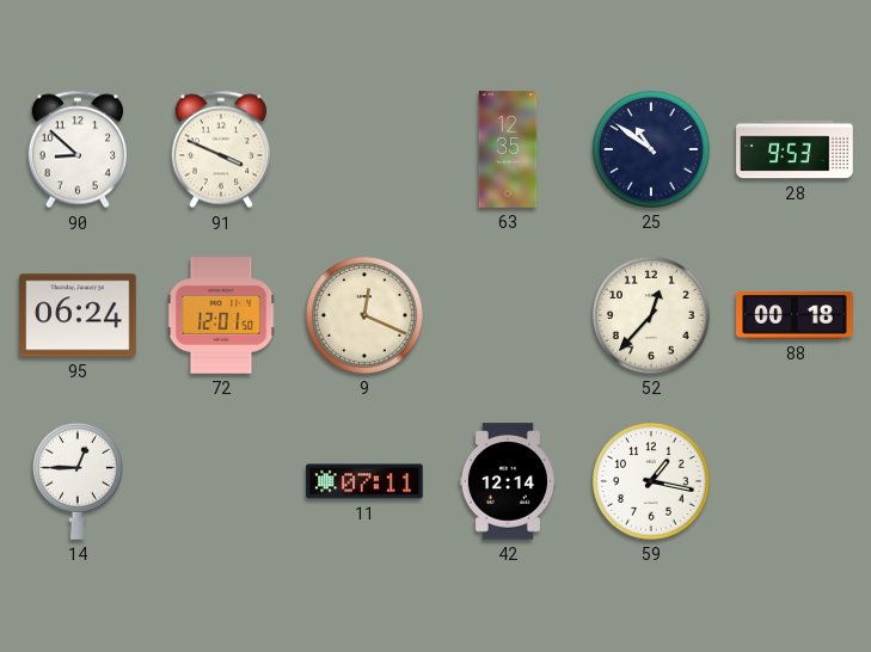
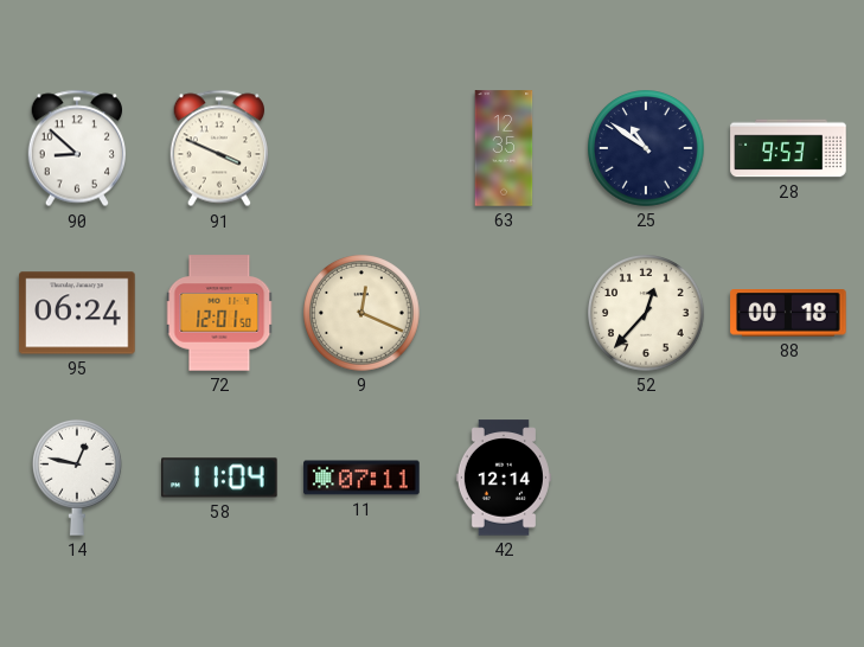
14: 12:45 -> 12:47
58: none -> 11:04
59: 1:17 -> none
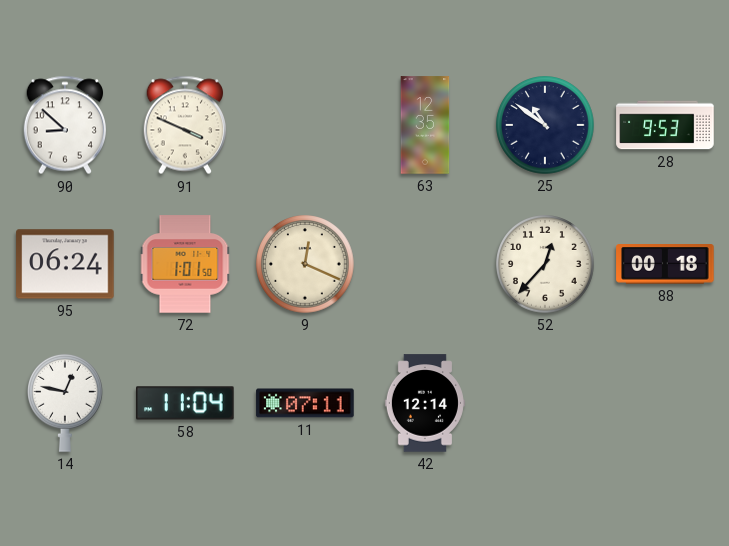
72: 12:01 -> 1:01
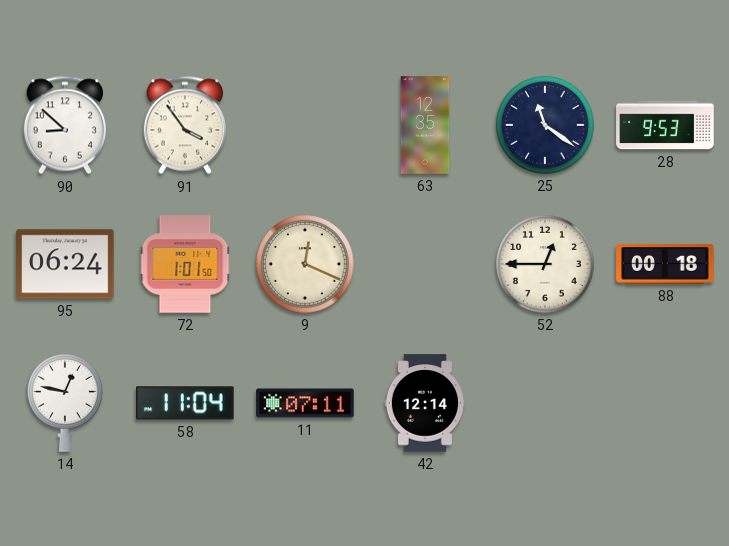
91: 3:49 -> 3:54
25: 10:51 -> 11:21
52: 12:37 -> 12:45
